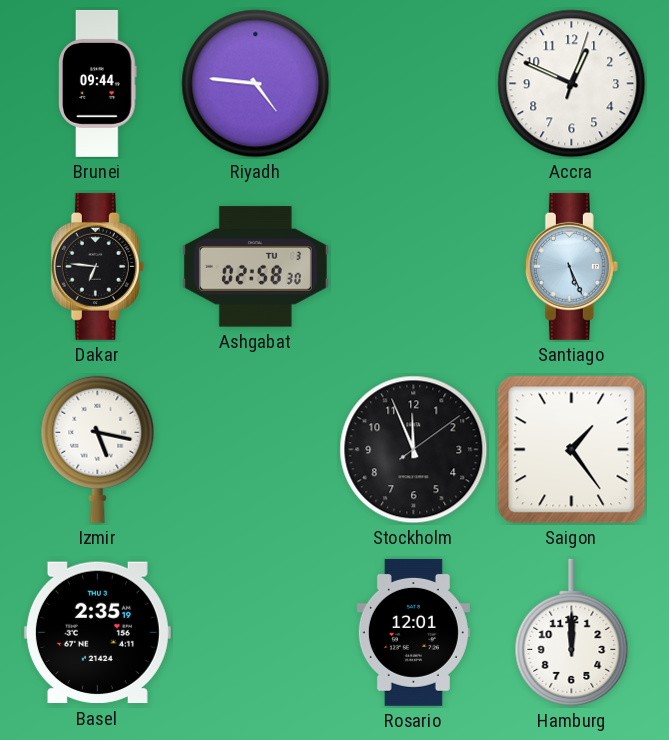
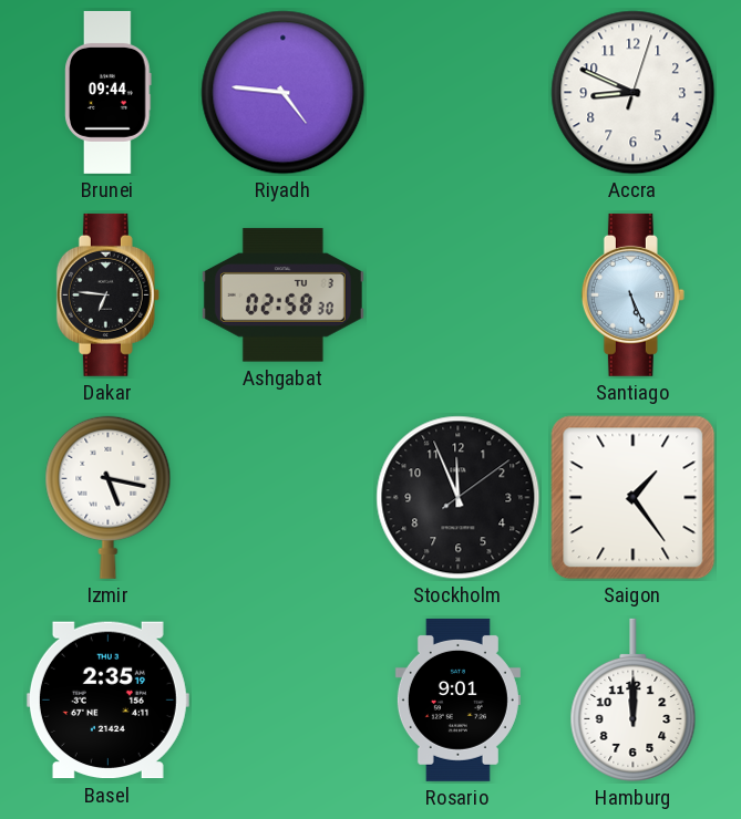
Accra: 12:49 -> 8:49
Rosario: 12:01 -> 9:01
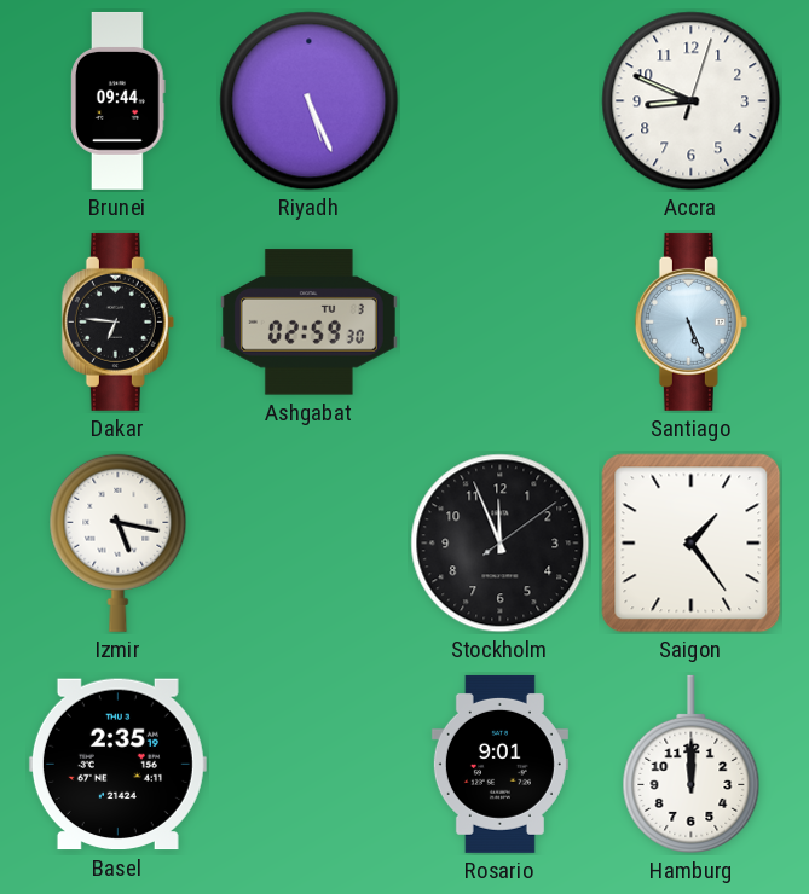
Riyadh: 4:46 -> 5:26
Ashgabat: 02:58 -> 02:59
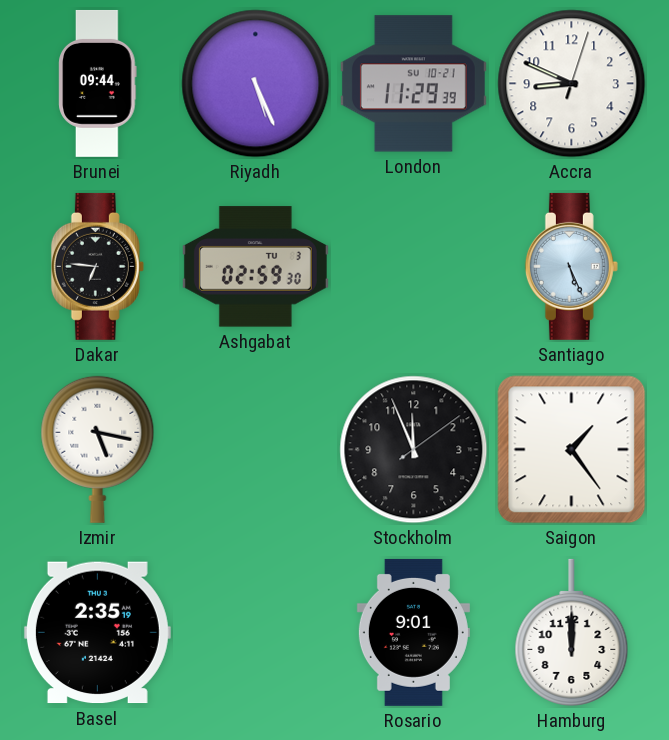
London: none -> 11:29
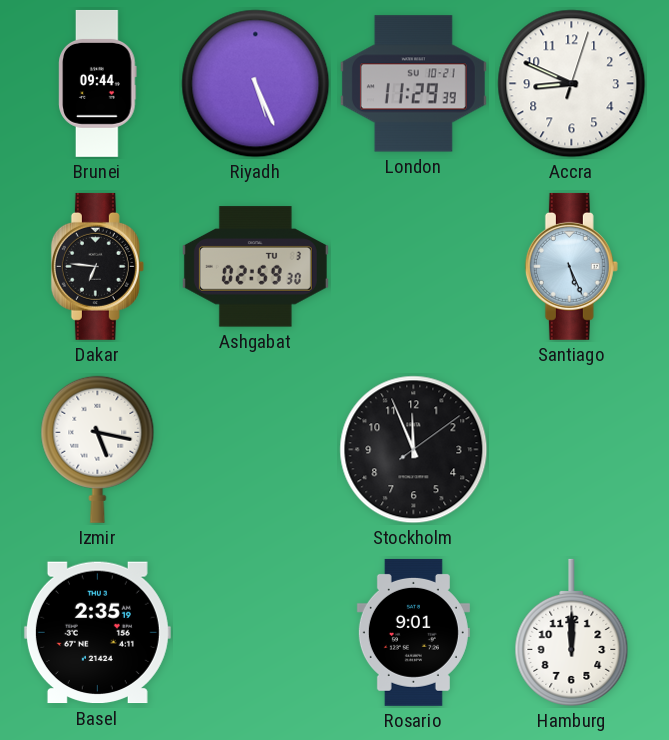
Saigon: 1:24 -> none
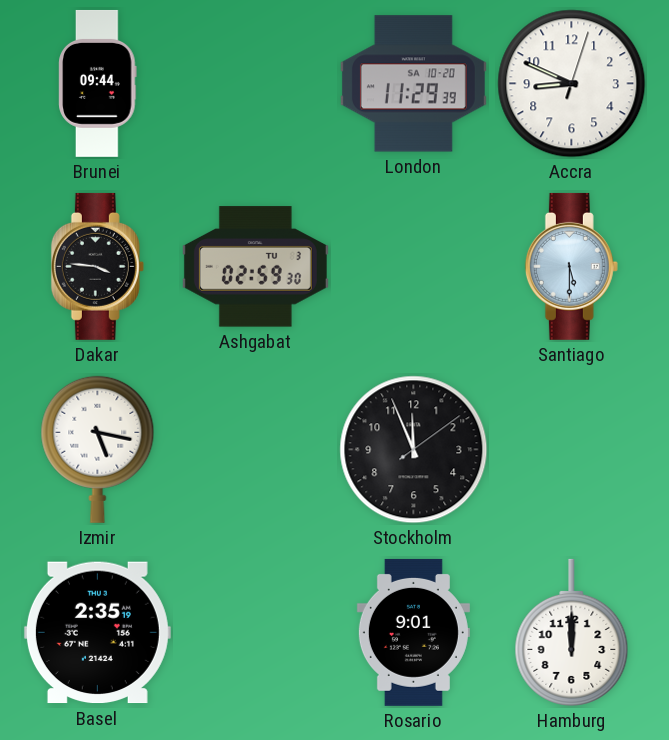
Riyadh: 5:26 -> none
London date: SU 10-21 -> SA 10-20
Dakar: 6:46 -> 3:46
Santiago: 5:26 -> 5:30
